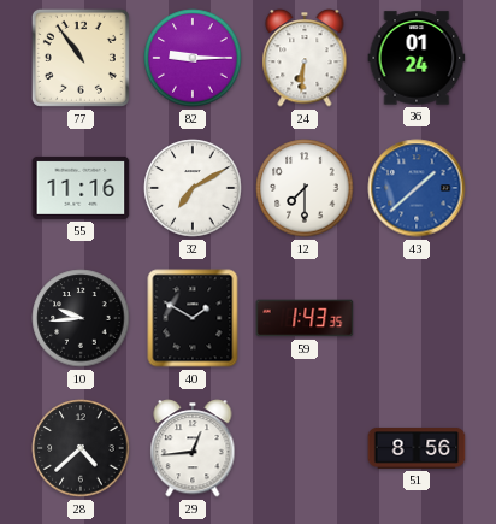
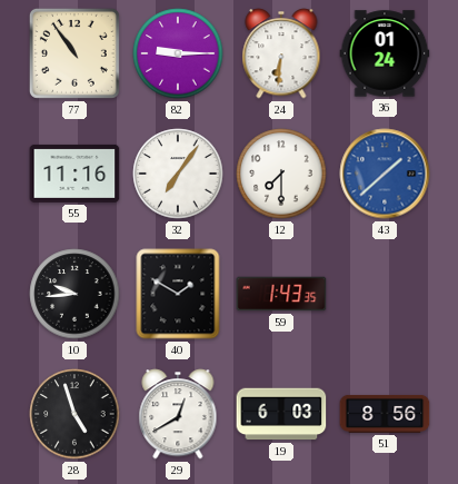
32: 7:10 -> 7:06
28: 4:38 -> 4:57
29: 12:44 -> 12:40
19: none -> 6:03
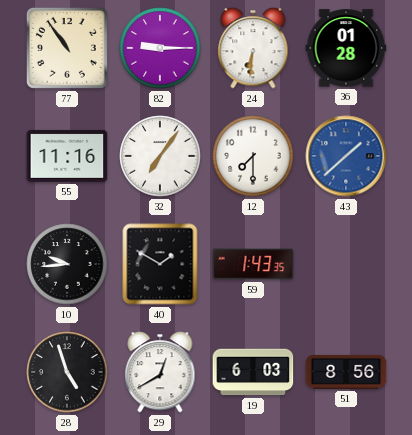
36: 01:24 -> 01:28
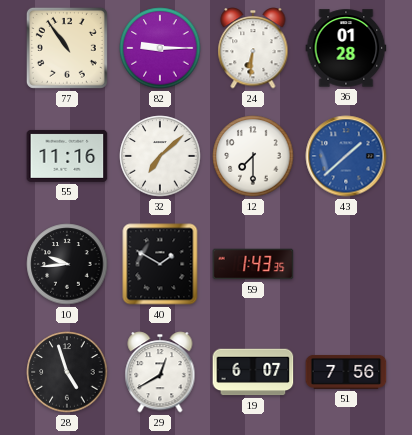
32: 7:06 -> 7:08
19: 6:03 -> 6:07
51: 8:56 -> 7:56
